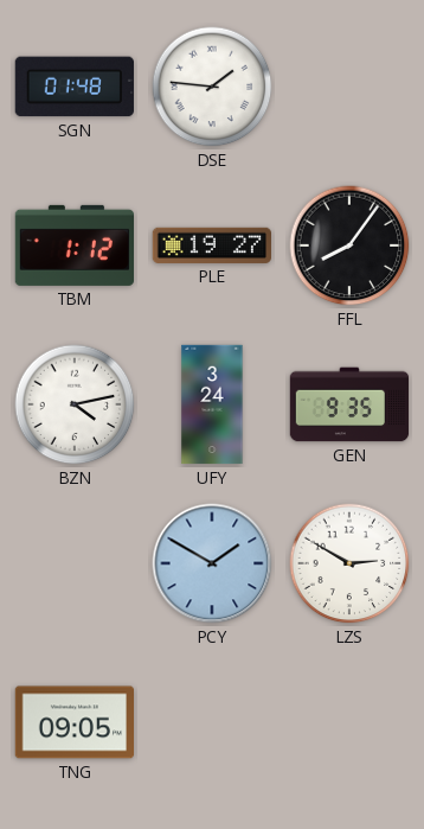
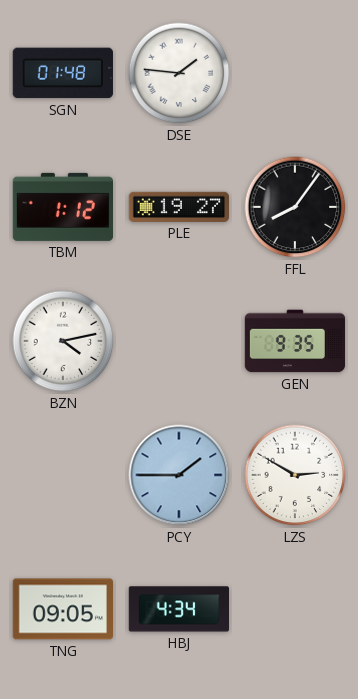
UFY: 3:24 -> none
PCY: 1:50 -> 1:45
HBJ: none -> 4:34
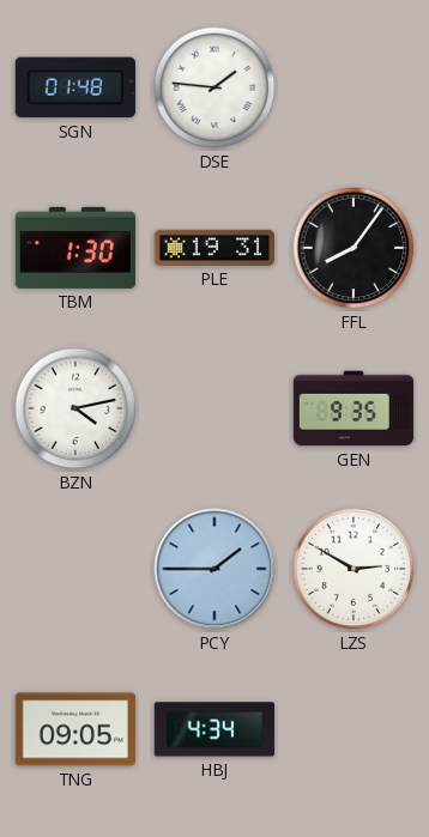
TBM: 1:12 -> 1:30
PLE: 19:27 -> 19:31
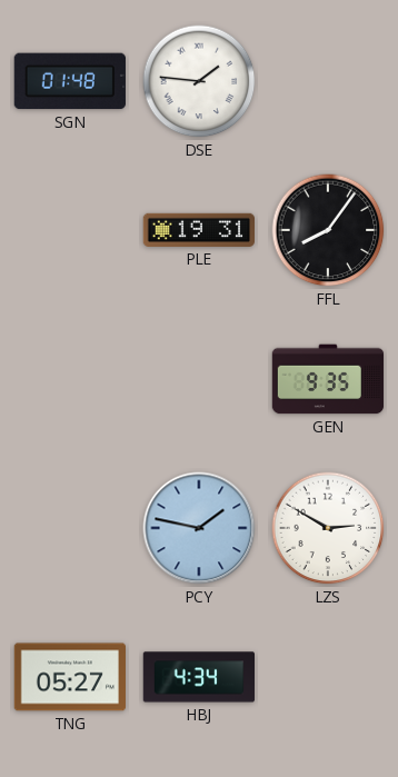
TBM: 1:30 -> none
BZN: 4:13 -> none
PCY: 1:45 -> 1:47
TNG: 09:05 -> 05:27
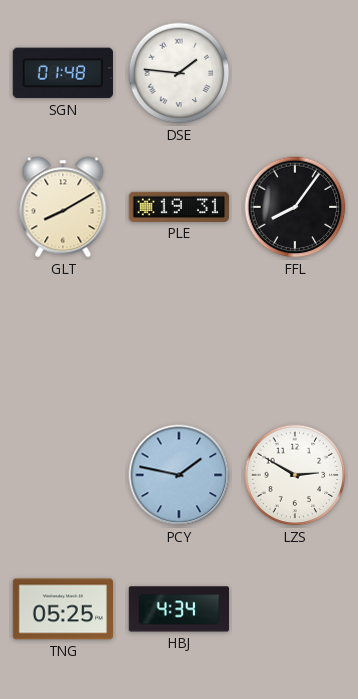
GLT: none -> 8:10
GEN: 9:35 -> none
TNG: 05:27 -> 05:25
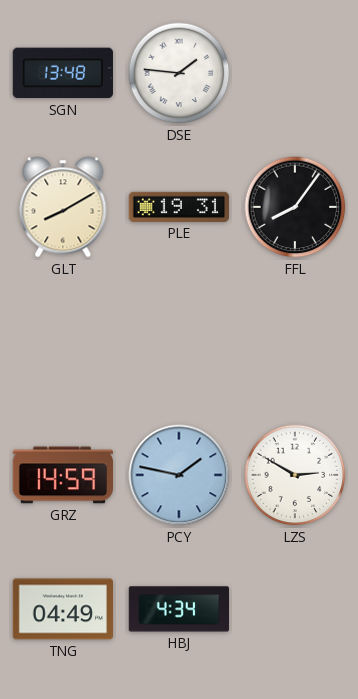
SGN: 01:48 -> 13:48
GRZ: none -> 14:59
TNG: 05:25 -> 04:49
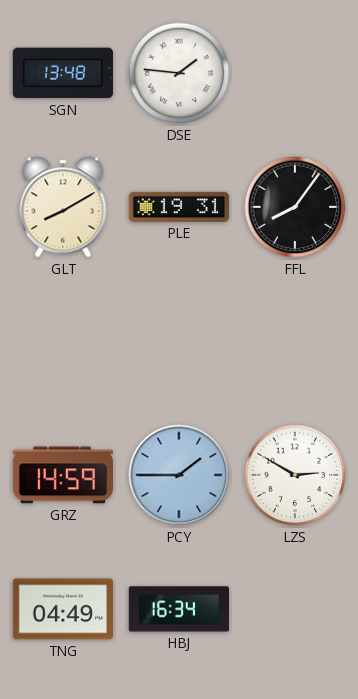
PCY: 1:47 -> 1:45
HBJ: 4:34 -> 16:34
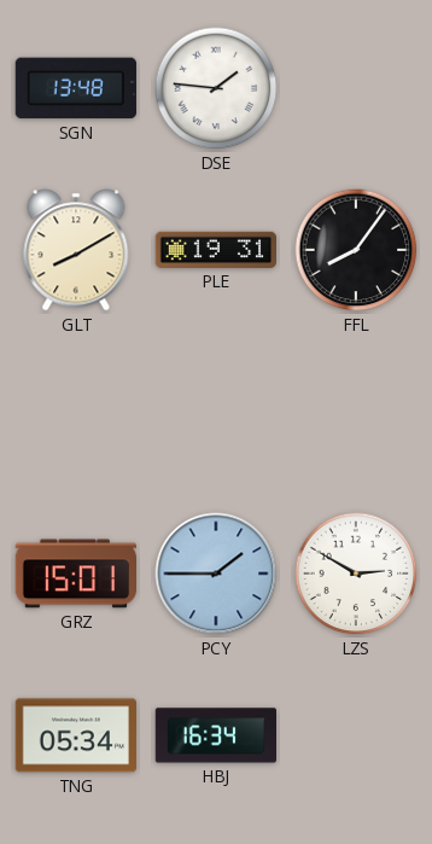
GRZ: 14:59 -> 15:01
TNG: 04:49 -> 05:34
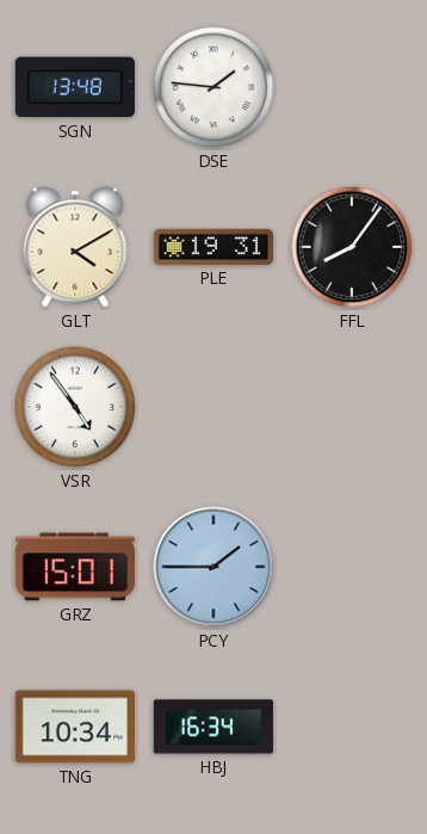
GLT: 8:10 -> 4:10
VSR: none -> 4:54
LZS: 2:50 -> none
TNG: 05:34 -> 10:34
